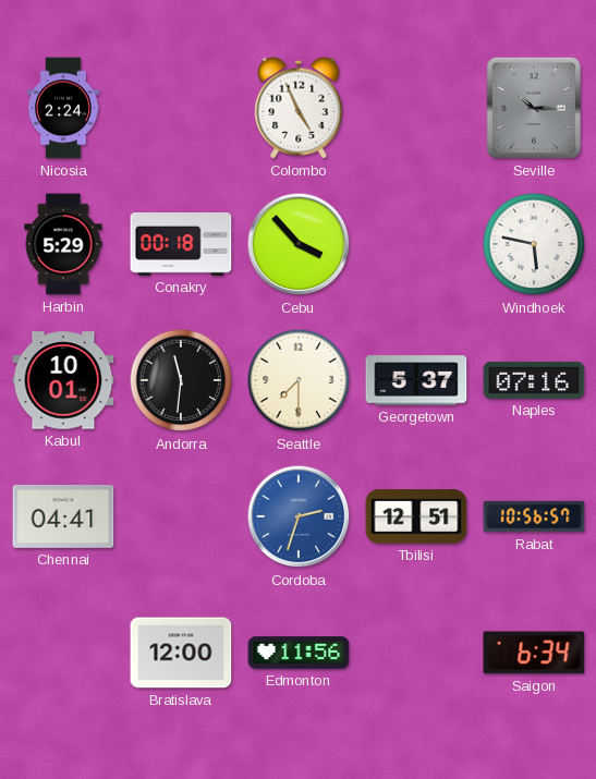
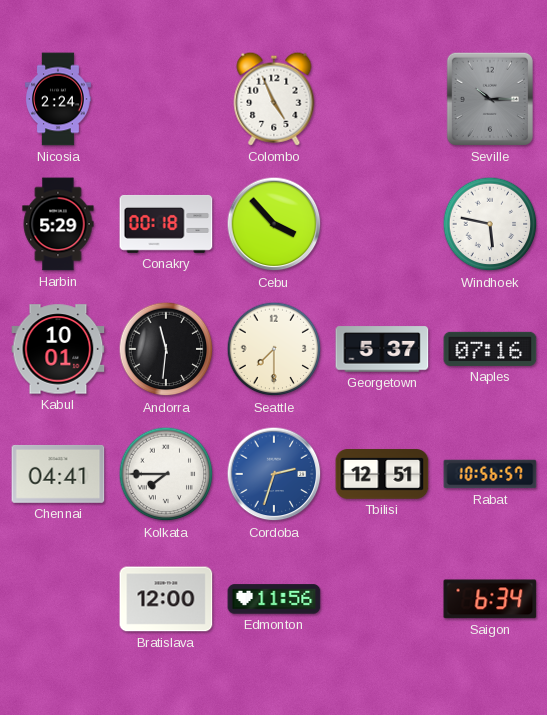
Kolkata: none -> 7:45
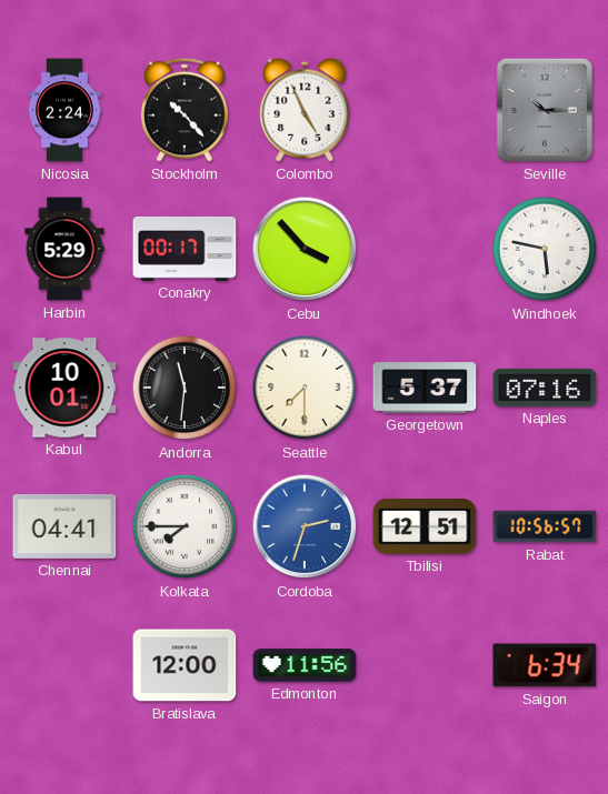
Stockholm: none -> 10:23
Conakry: 00:18 -> 00:17
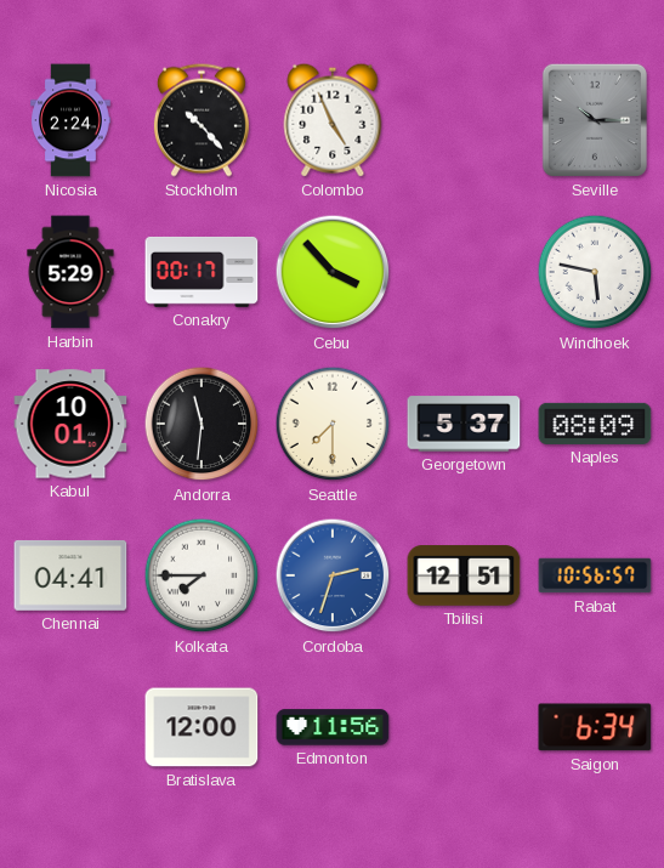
Naples: 07:16 -> 08:09
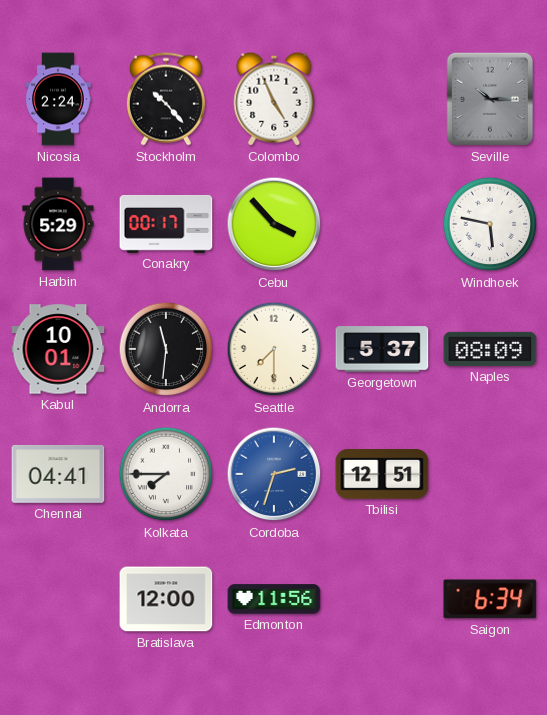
Rabat: 10:56 -> none
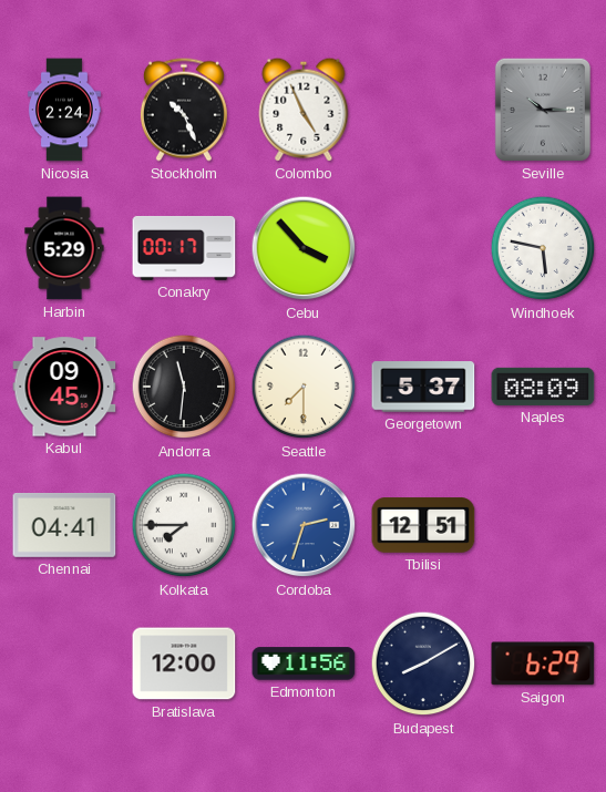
Stockholm: 10:23 -> 10:26
Kabul: 10:01 -> 09:45
Budapest: none -> 8:10
Saigon: 6:34 -> 6:29
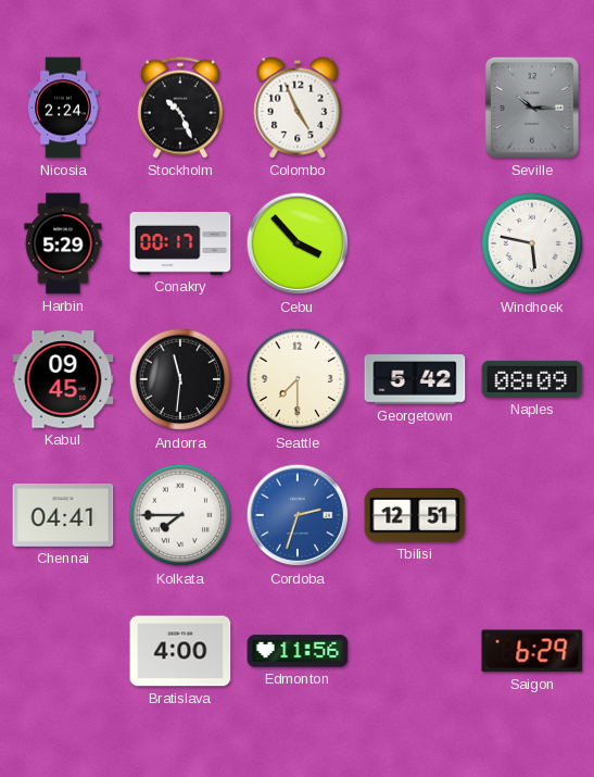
Georgetown: 5:37 -> 5:42
Bratislava: 12:00 -> 4:00
Budapest: 8:10 -> none
